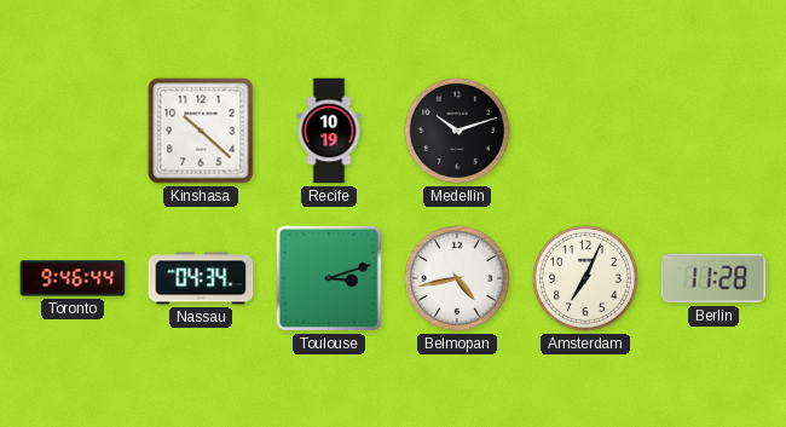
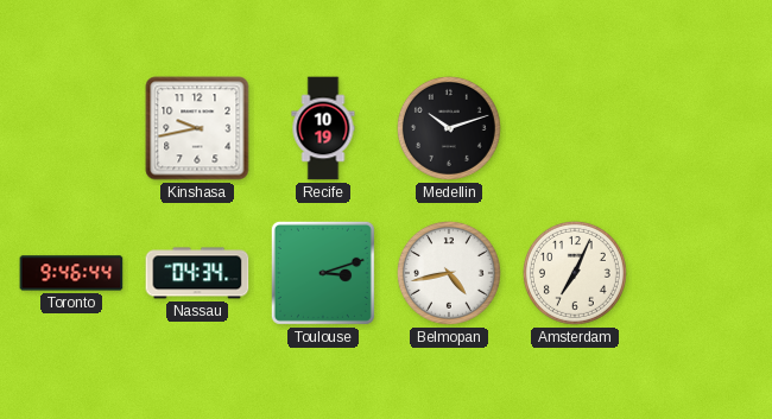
Kinshasa: 10:22 -> 9:43
Berlin: 11:28 -> none
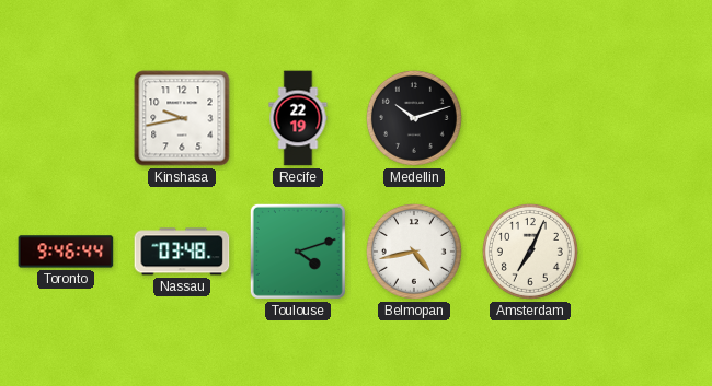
Recife: 10:19 -> 22:19
Nassau: 04:34 -> 03:48
Toulouse: 3:12 -> 4:12
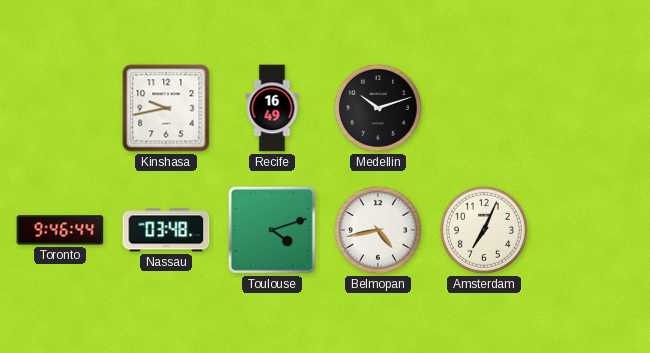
Recife: 22:19 -> 16:49
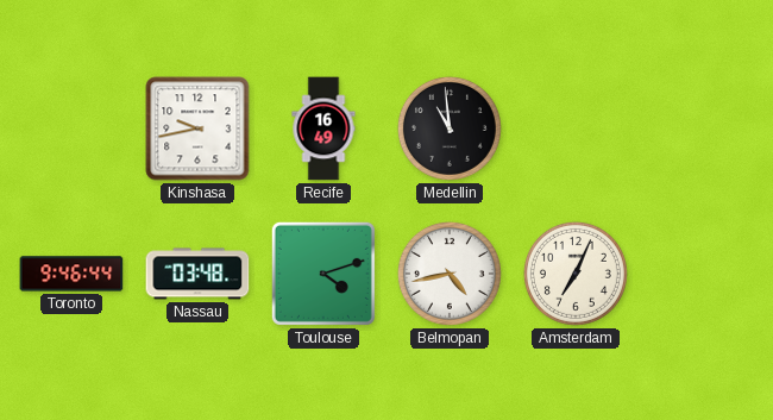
Medellin: 10:12 -> 10:59
